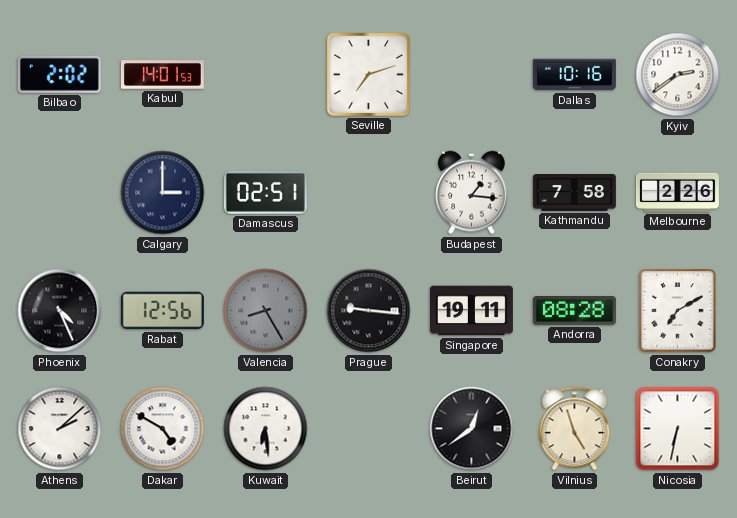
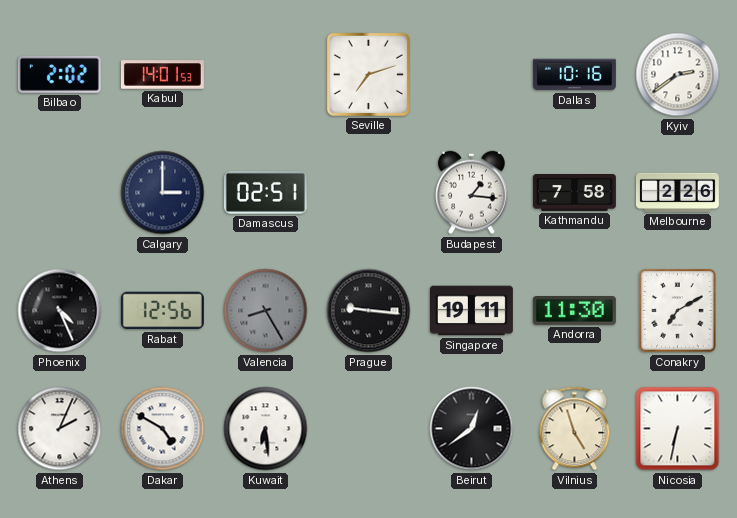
Andorra: 08:28 -> 11:30
Athens: 2:08 -> 2:04
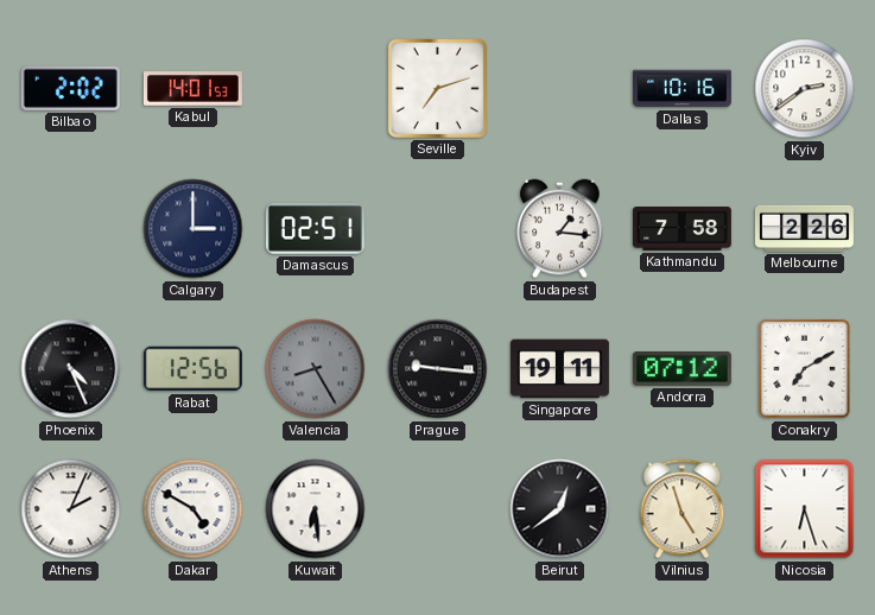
Andorra: 11:30 -> 07:12
Nicosia: 6:32 -> 6:27
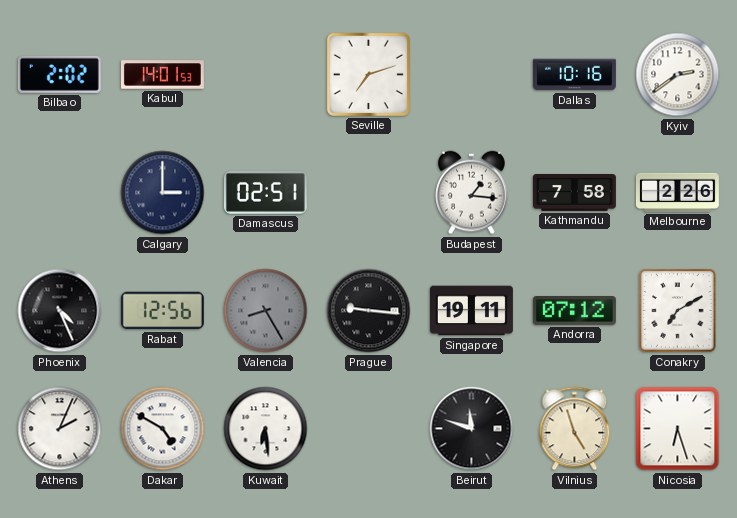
Beirut: 12:39 -> 11:48
